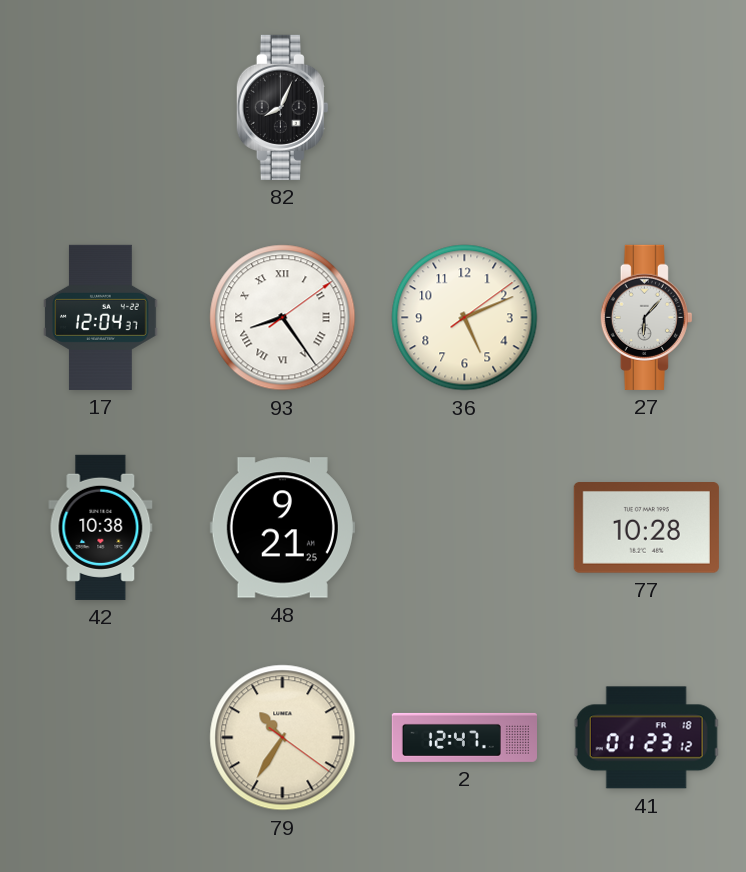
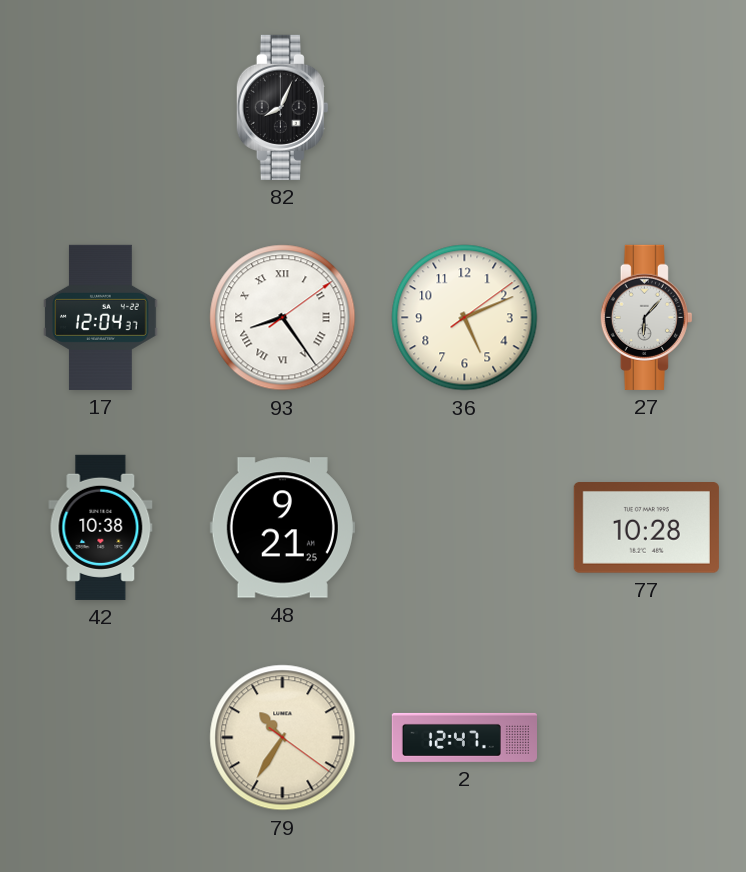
41: 01:23 -> none
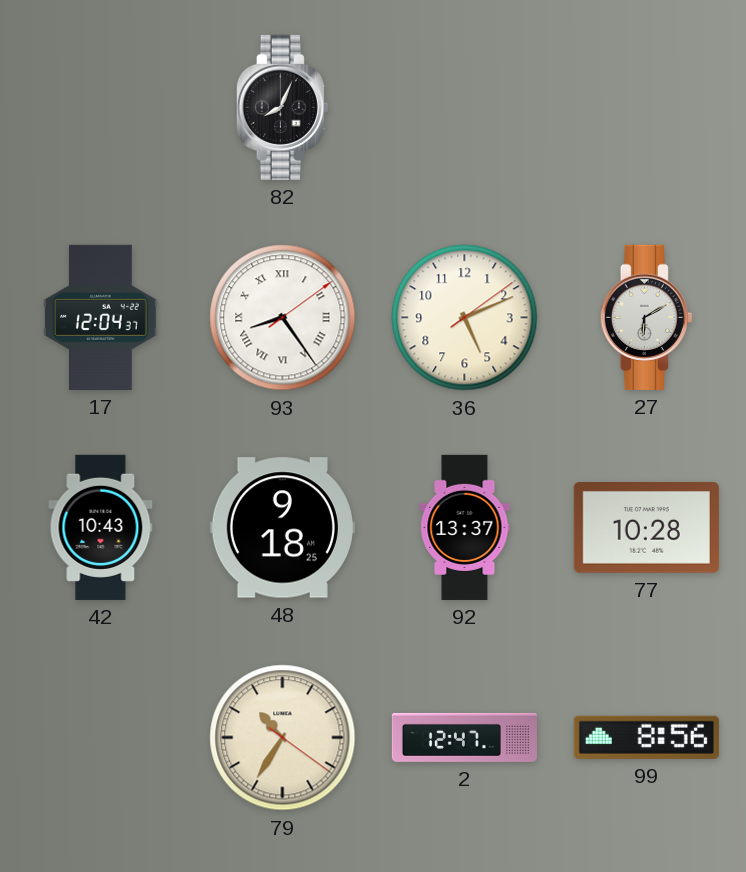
27: 6:07 -> 6:10
42: 10:38 -> 10:43
48: 9:21 -> 9:18
92: none -> 13:37
99: none -> 8:56
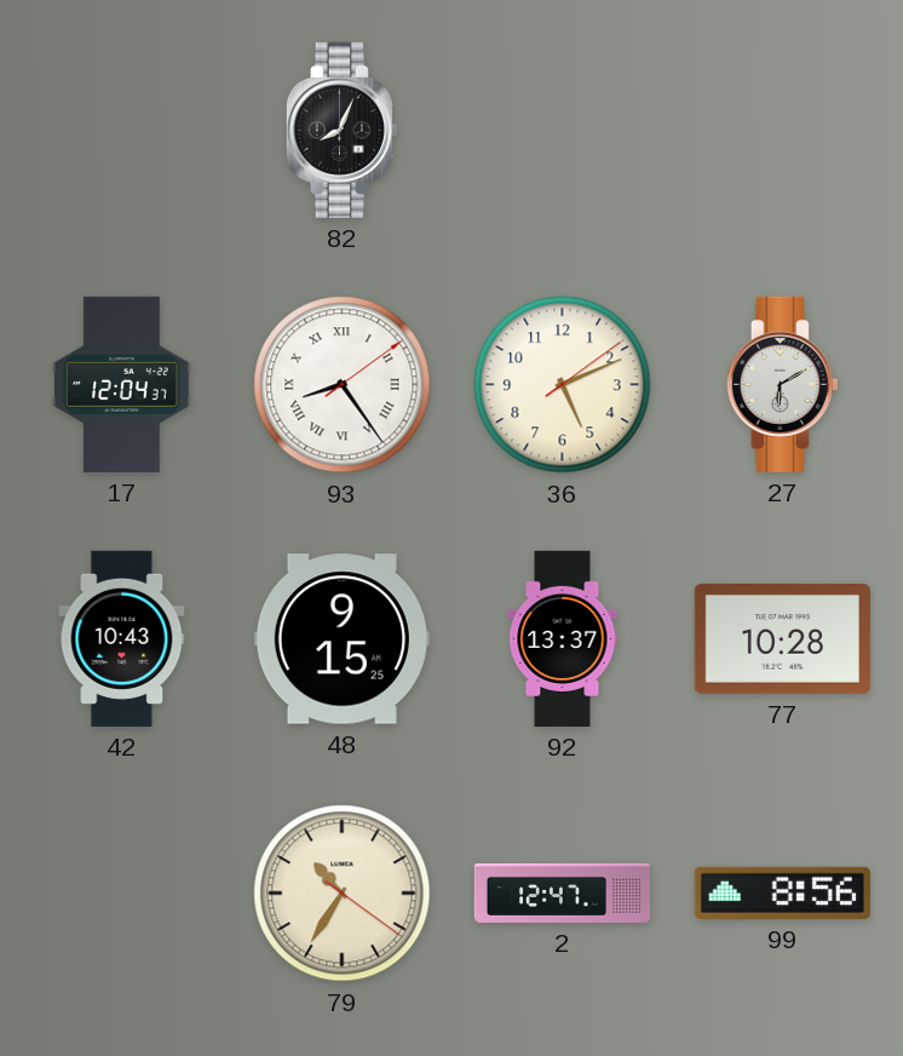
48: 9:18 -> 9:15
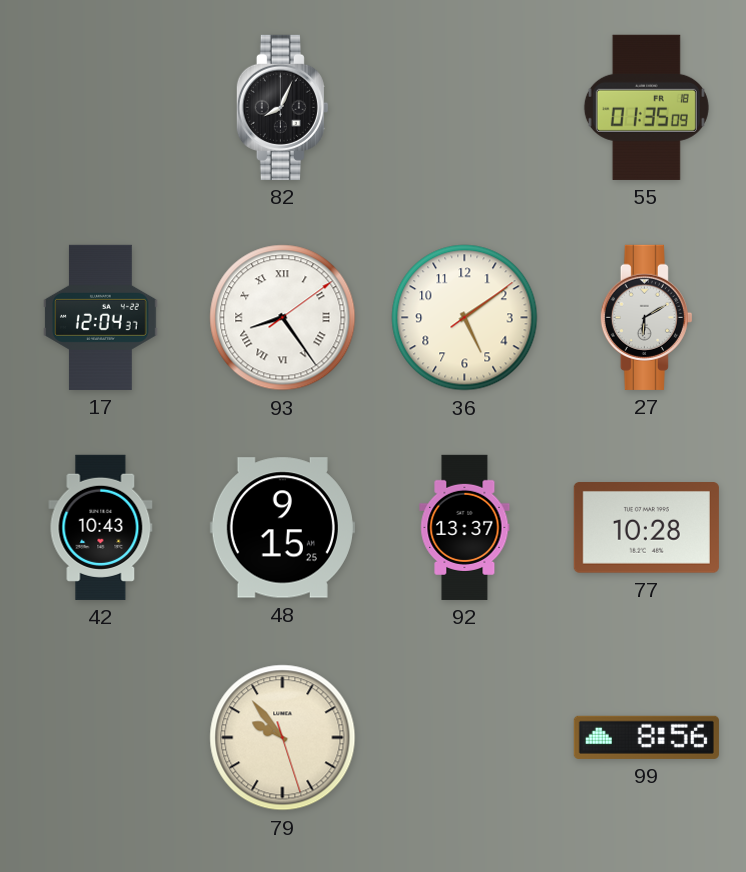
55: none -> 01:35
36: 5:11 -> 5:09
79: 10:35 -> 9:53
2: 12:47 -> none
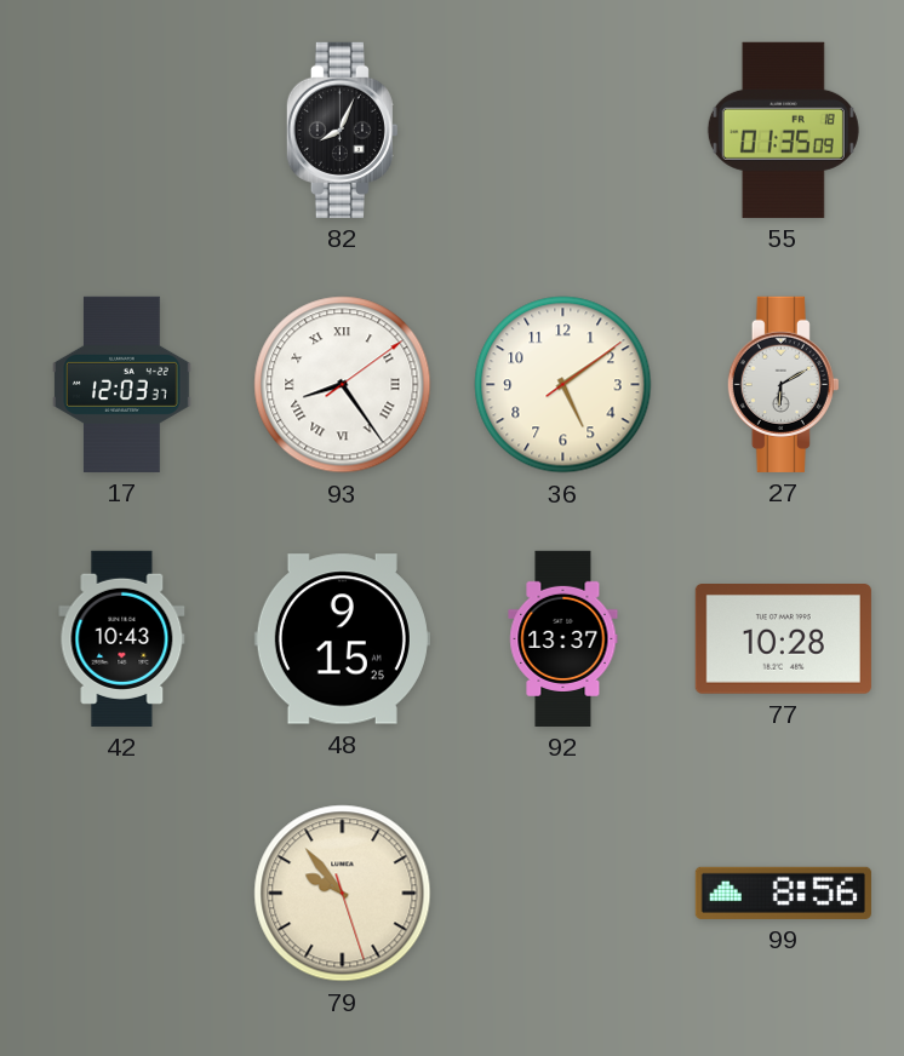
17: 12:04 -> 12:03
